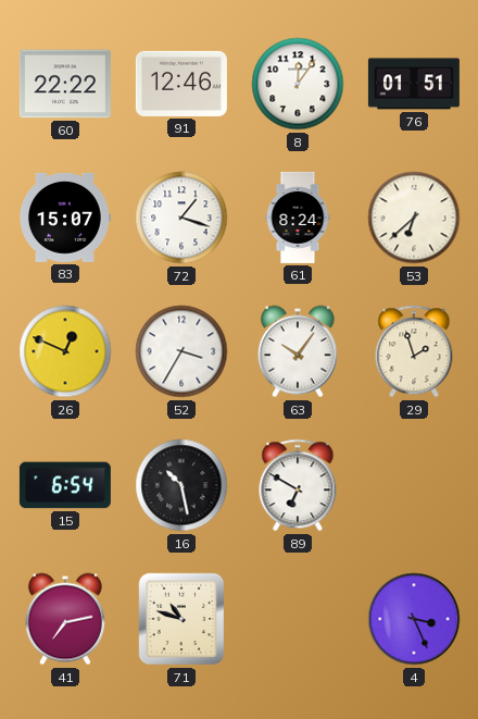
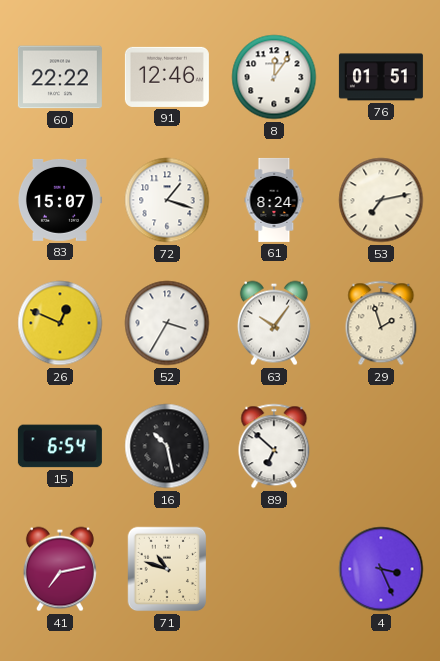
53: 6:38 -> 7:13
89: 6:50 -> 6:52
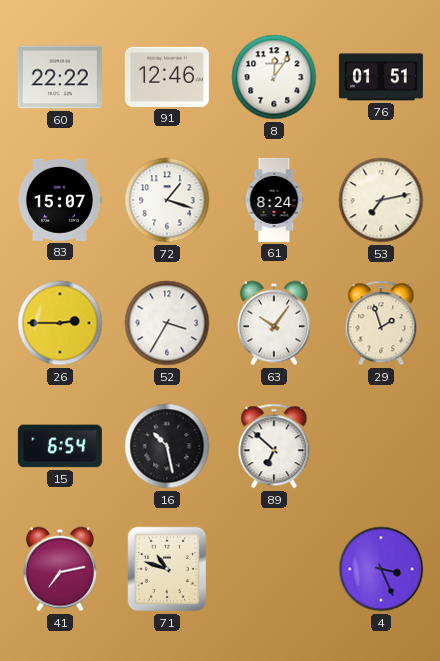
26: 12:49 -> 2:45
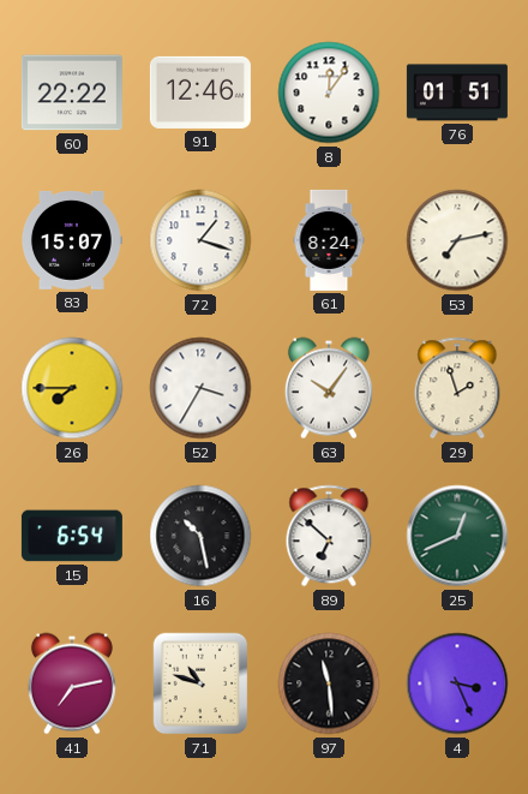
26: 2:45 -> 7:45
25: none -> 12:41
97: none -> 11:29
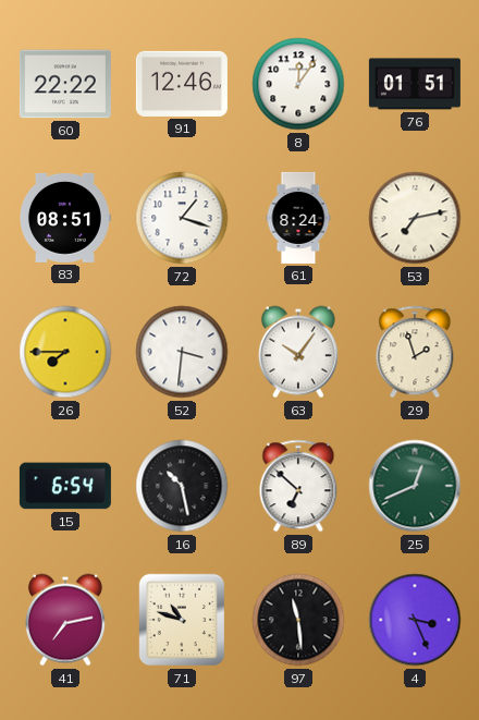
83: 15:07 -> 08:51
52: 3:35 -> 3:31
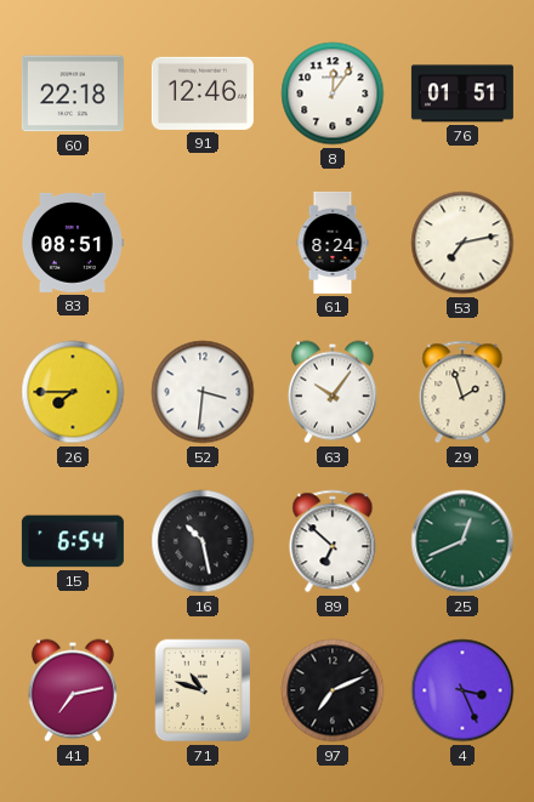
60: 22:22 -> 22:18
72: 1:18 -> none
97: 11:29 -> 7:11
